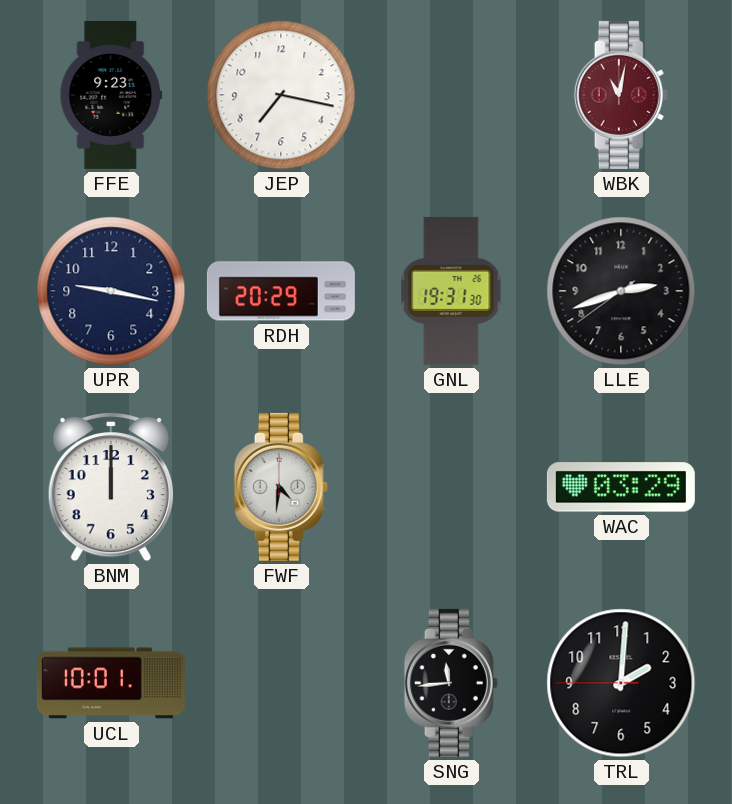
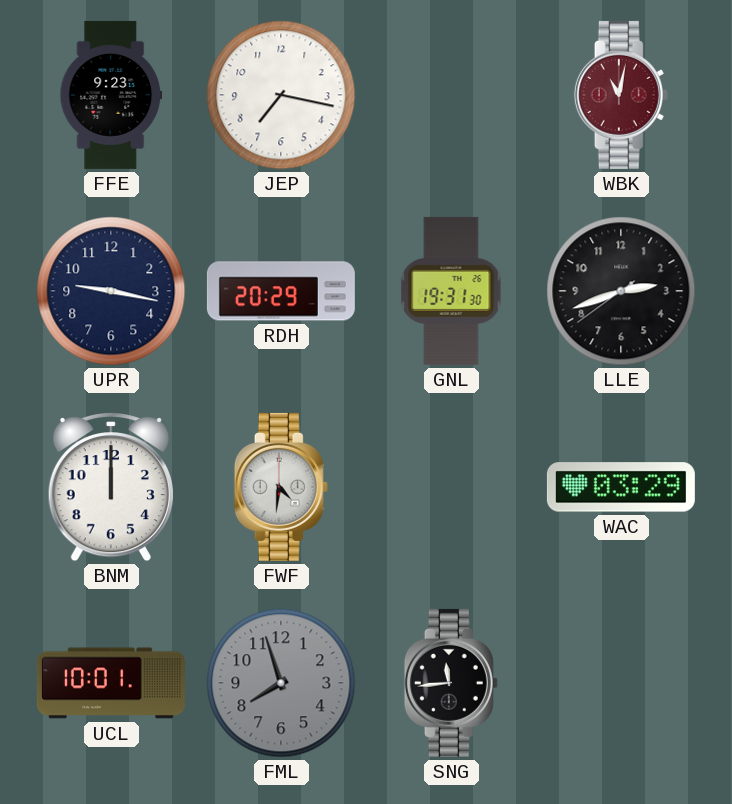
FML: none -> 7:57
TRL: 2:00 -> none
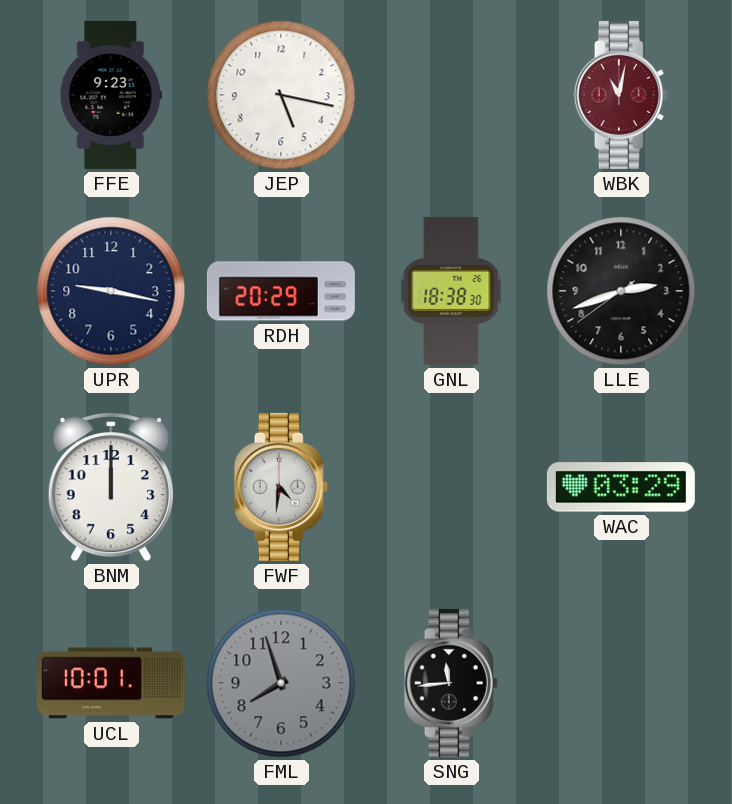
JEP: 7:17 -> 5:17
GNL: 19:31 -> 18:38
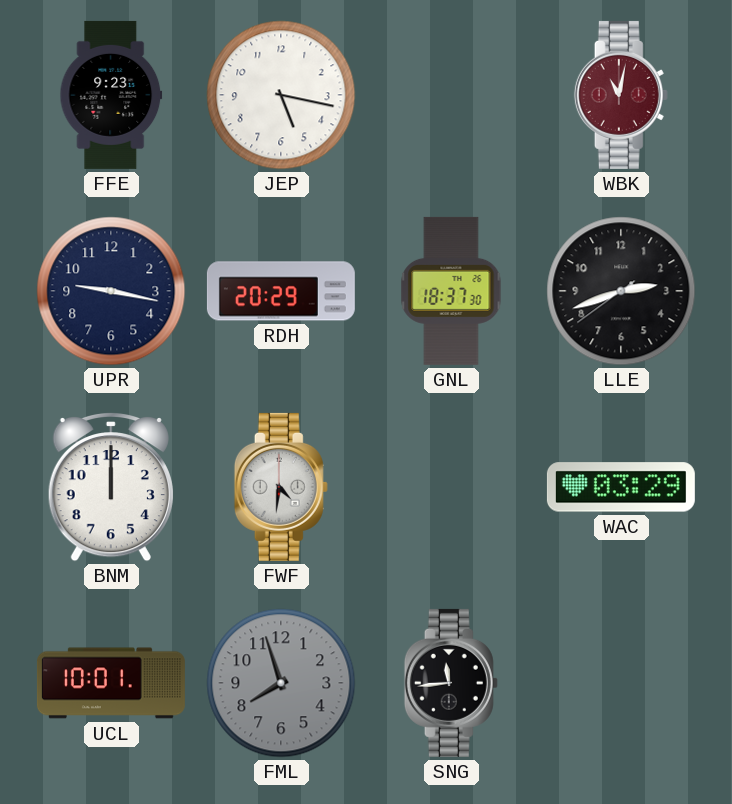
GNL: 18:38 -> 18:37
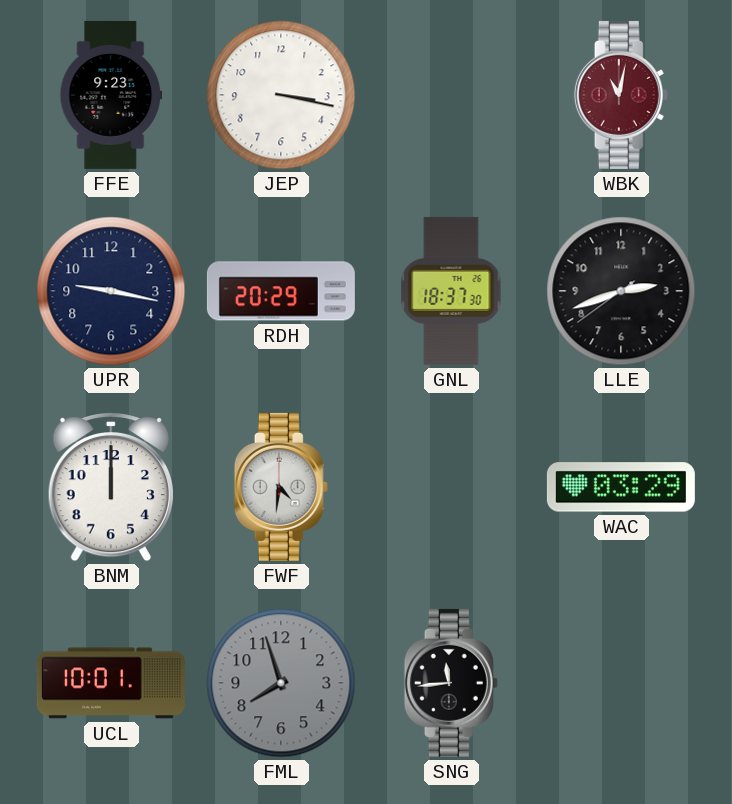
JEP: 5:17 -> 3:17
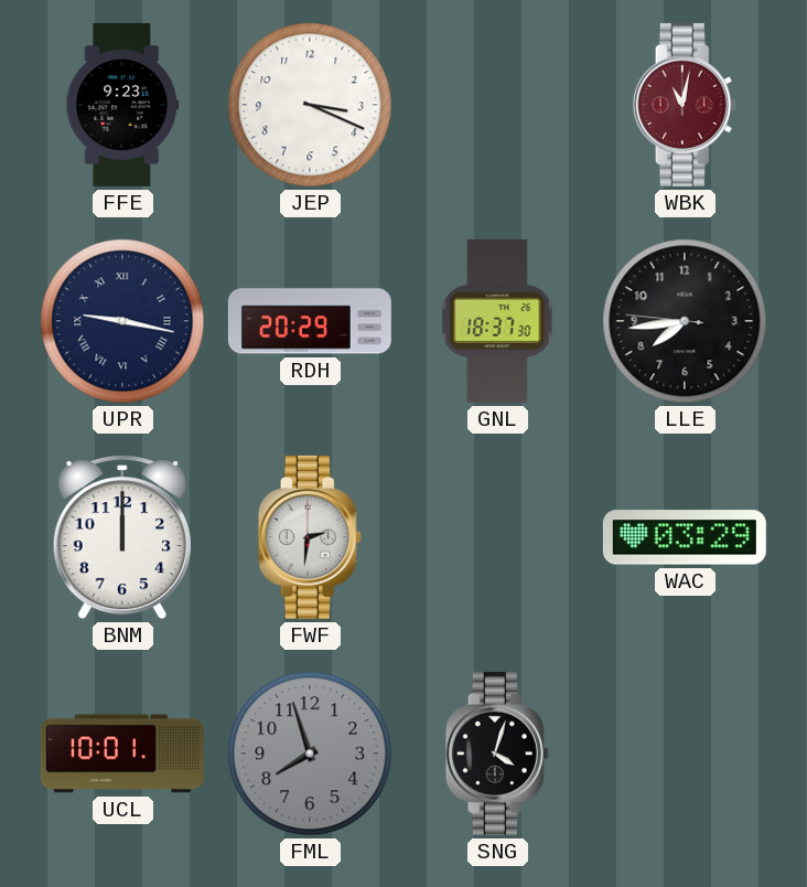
JEP: 3:17 -> 3:19
UPR numerals: Arabic -> Roman
LLE: 2:41 -> 7:43
FWF: 4:31 -> 2:31
SNG: 11:44 -> 4:03
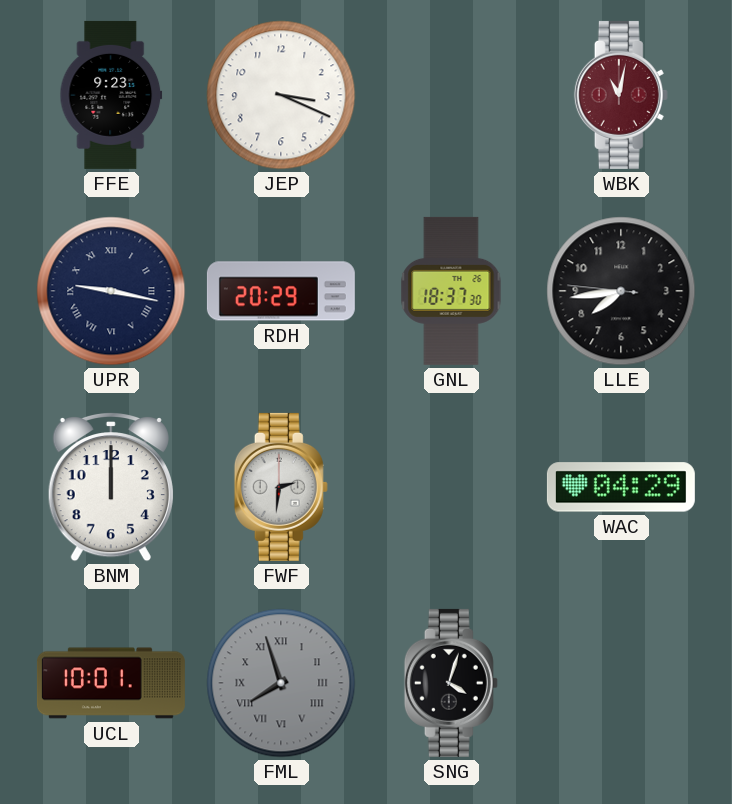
WAC: 03:29 -> 04:29
FML numerals: Arabic -> Roman
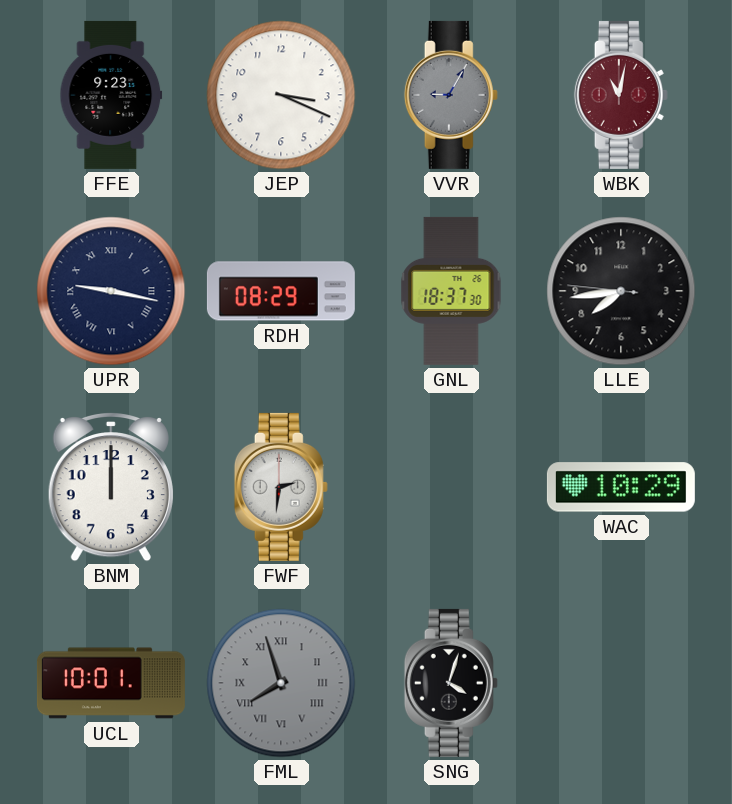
VVR: none -> 9:05
RDH: 20:29 -> 08:29
WAC: 04:29 -> 10:29
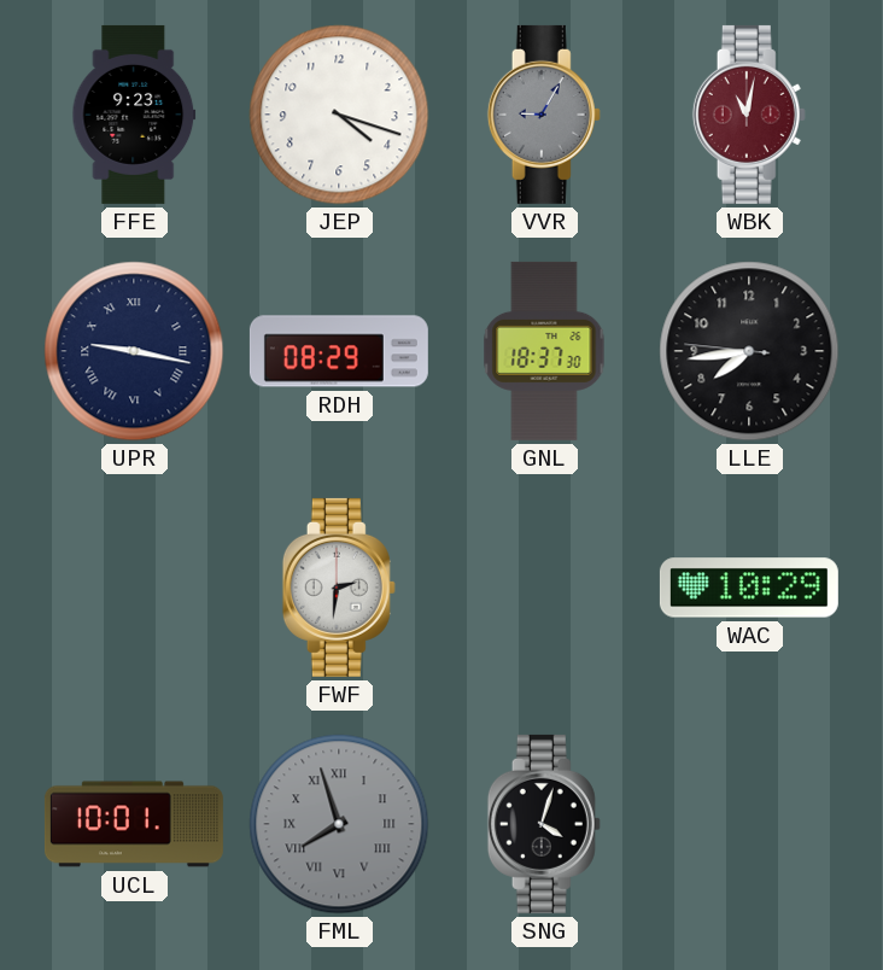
JEP: 3:19 -> 4:18
BNM: 12:00 -> none
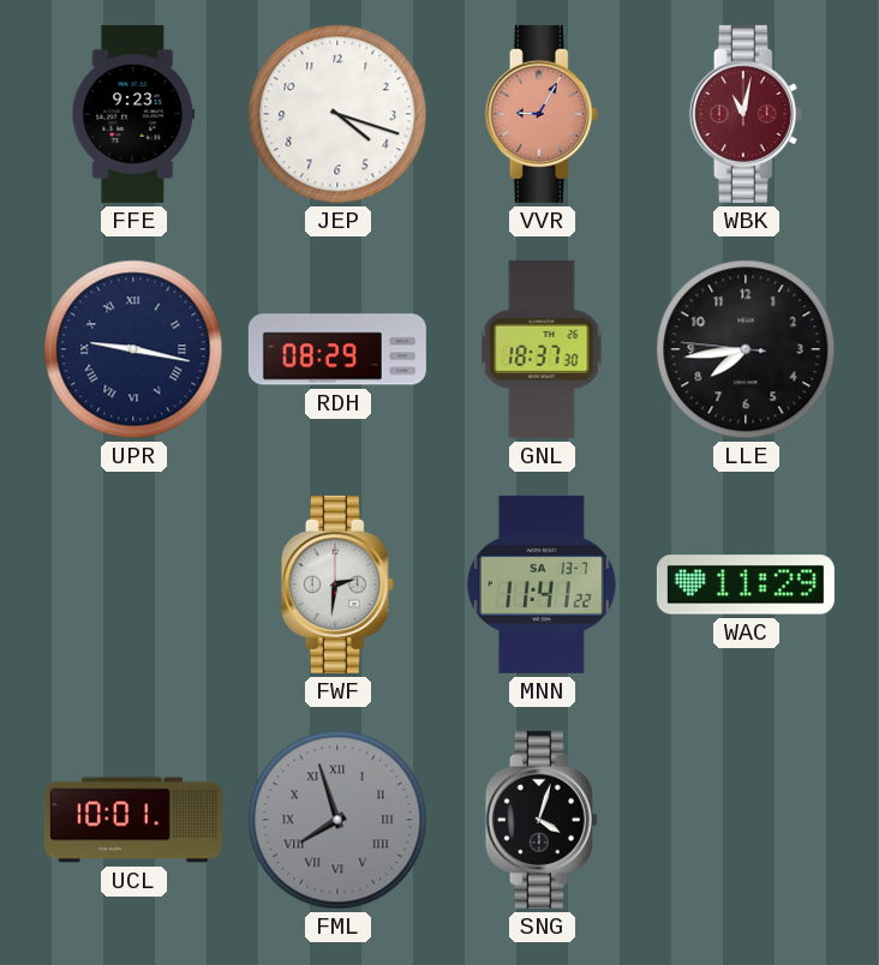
VVR dial: grey -> salmon
MNN: none -> 11:41
WAC: 10:29 -> 11:29
